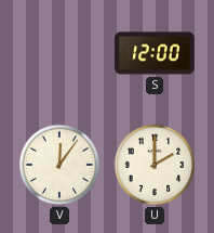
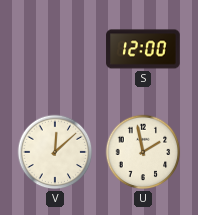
V: 12:06 -> 12:08
U: 2:00 -> 1:58
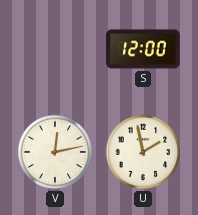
V: 12:08 -> 12:13
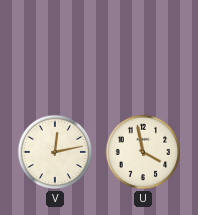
S: 12:00 -> none
U: 1:58 -> 3:58
